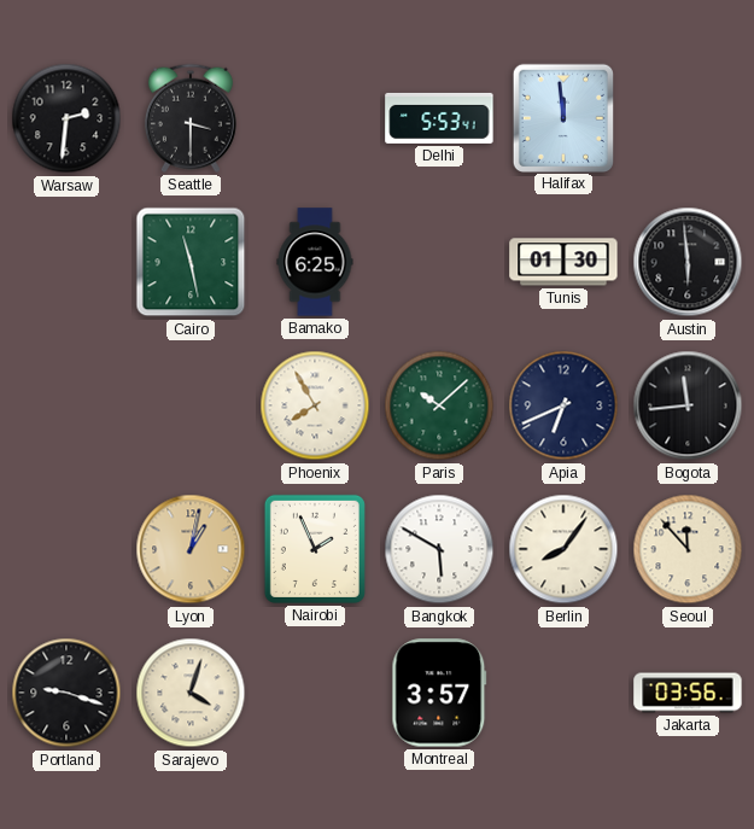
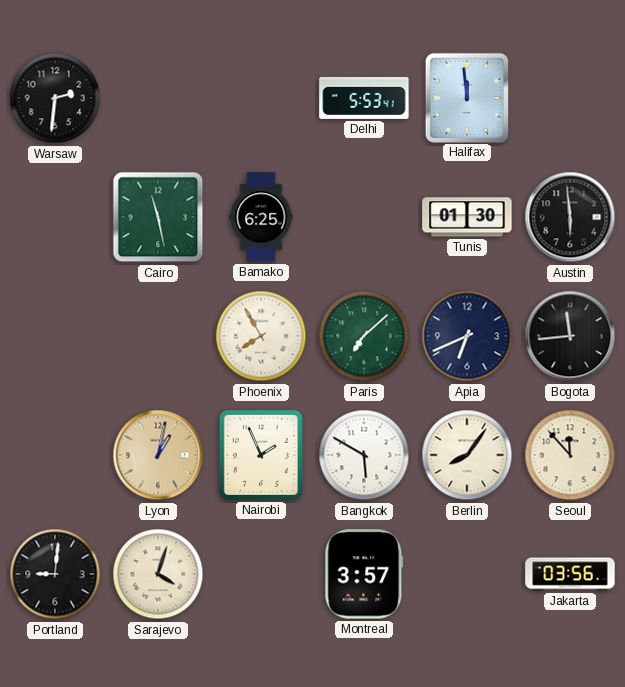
Seattle: 3:30 -> none
Paris: 10:08 -> 7:08
Portland: 9:18 -> 9:01
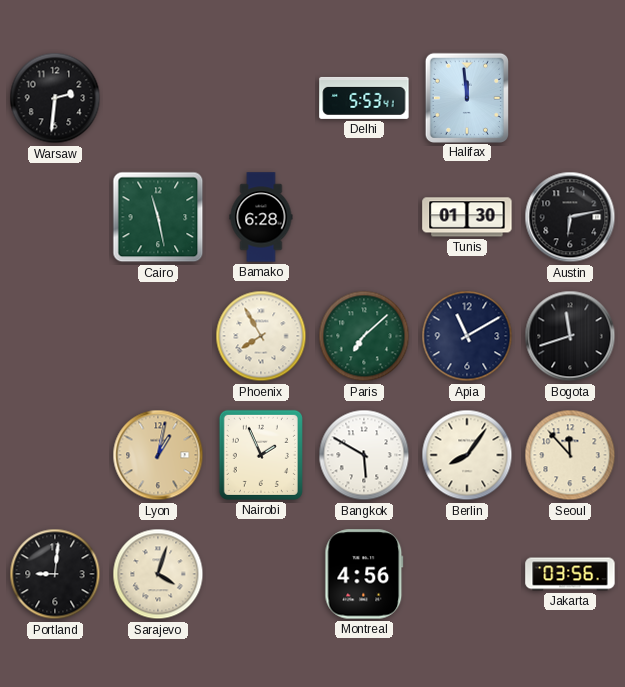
Bamako: 6:25 -> 6:28
Austin: 5:59 -> 6:13
Apia: 6:41 -> 11:10
Bogota: 11:44 -> 11:42
Montreal: 3:57 -> 4:56
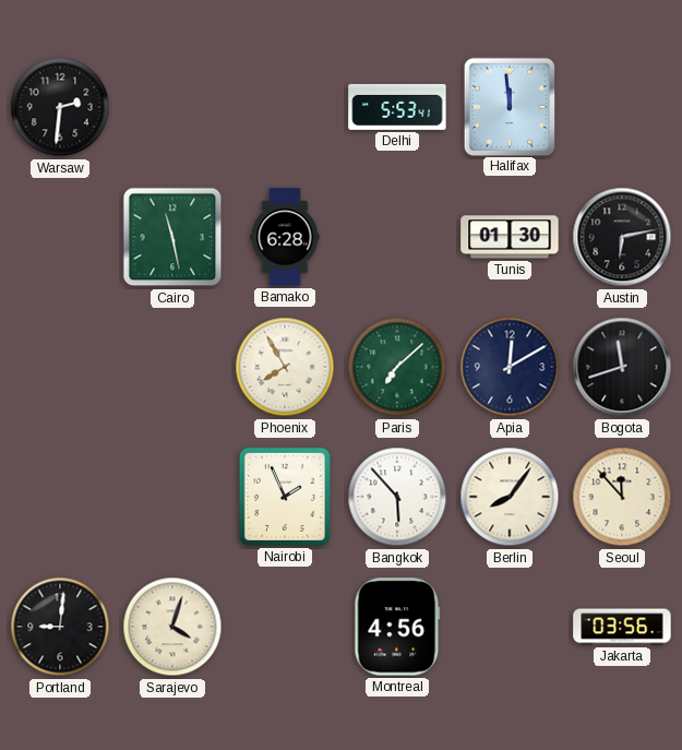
Apia: 11:10 -> 12:10
Lyon: 1:02 -> none
Bangkok: 5:50 -> 5:53
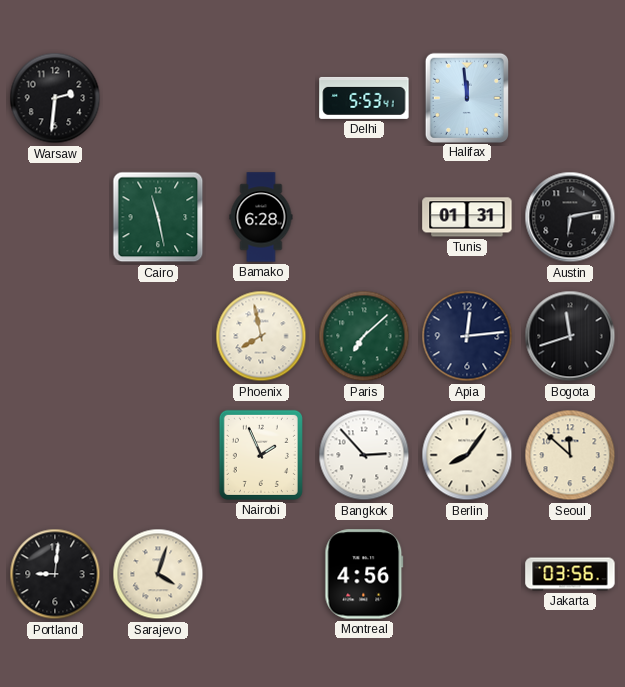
Tunis: 01:30 -> 01:31
Phoenix: 7:55 -> 7:58
Apia: 12:10 -> 12:14
Bangkok: 5:53 -> 2:53
Seoul: 11:53 -> 11:52
